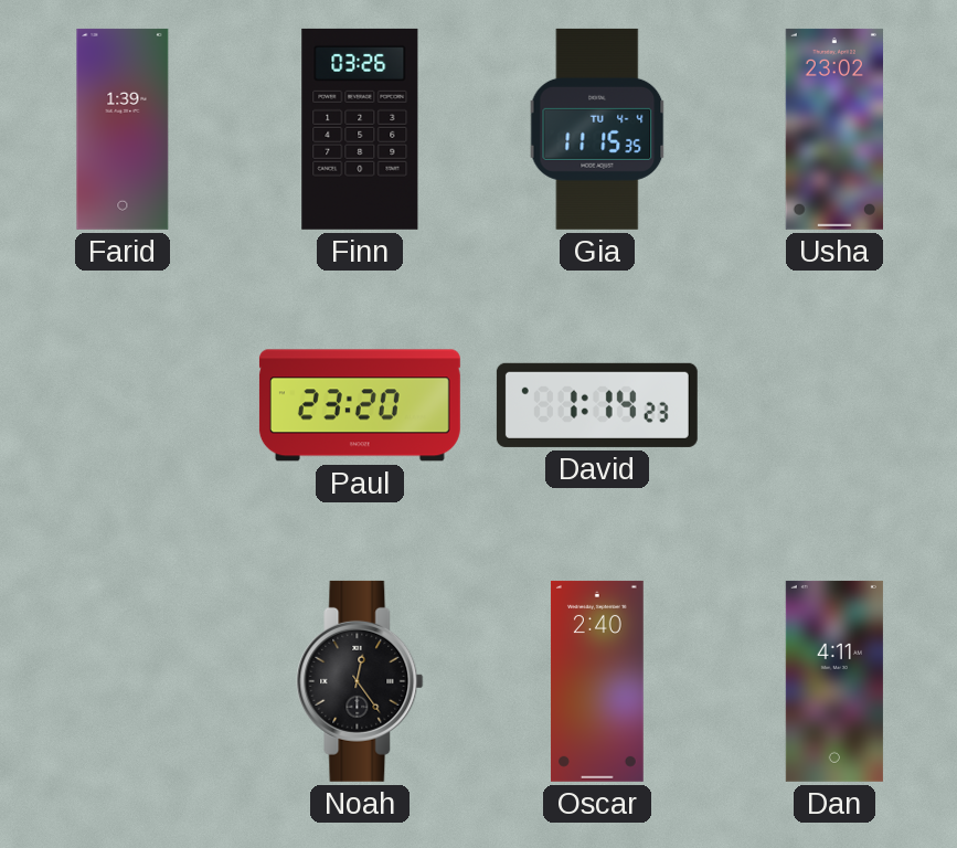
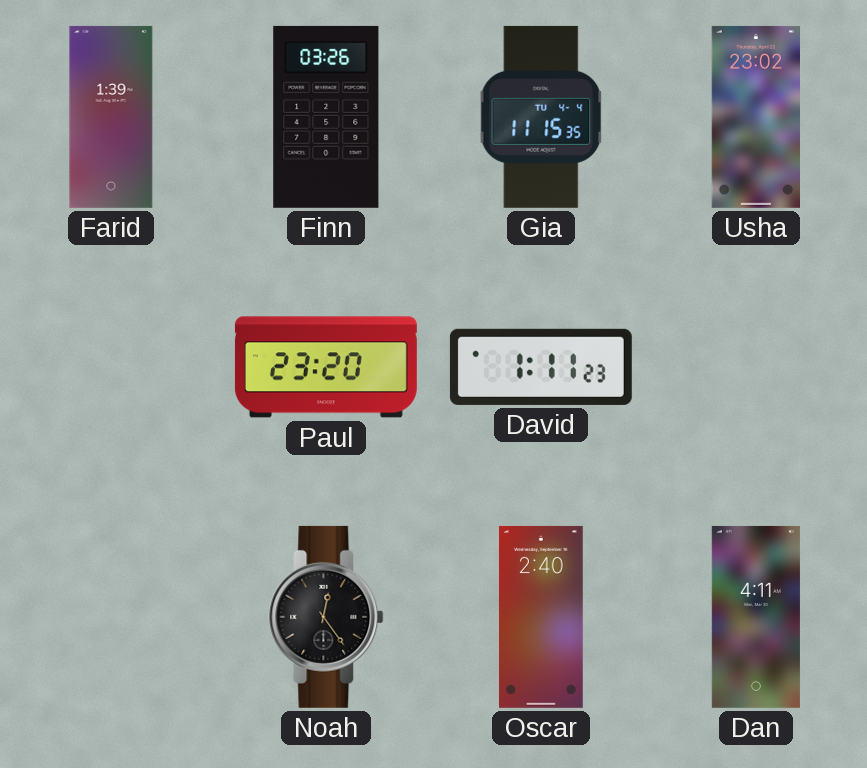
David: 1:14 -> 1:11
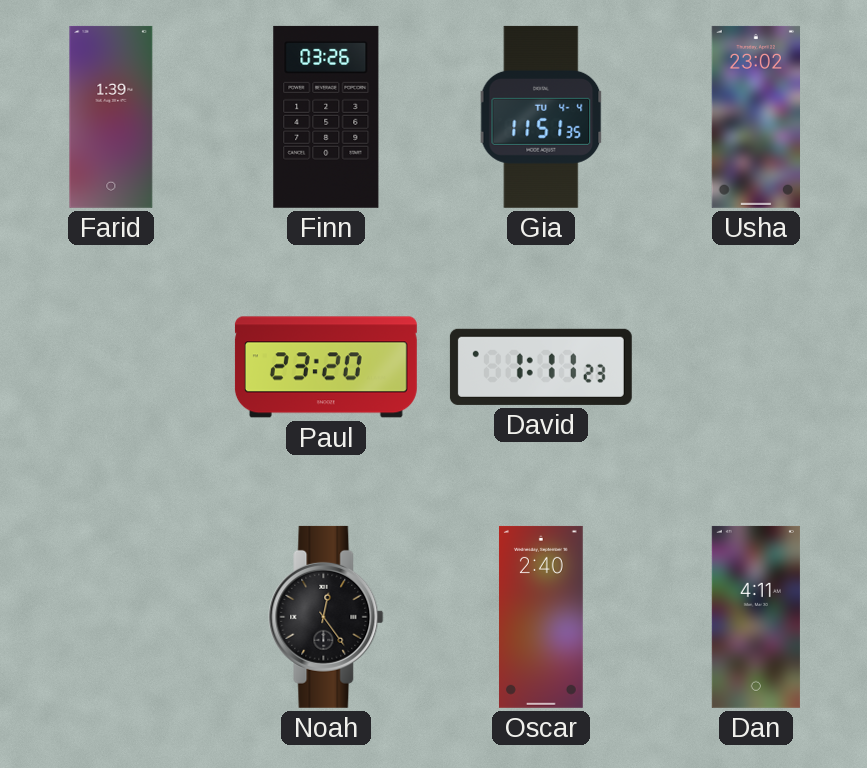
Gia: 11:15 -> 11:51
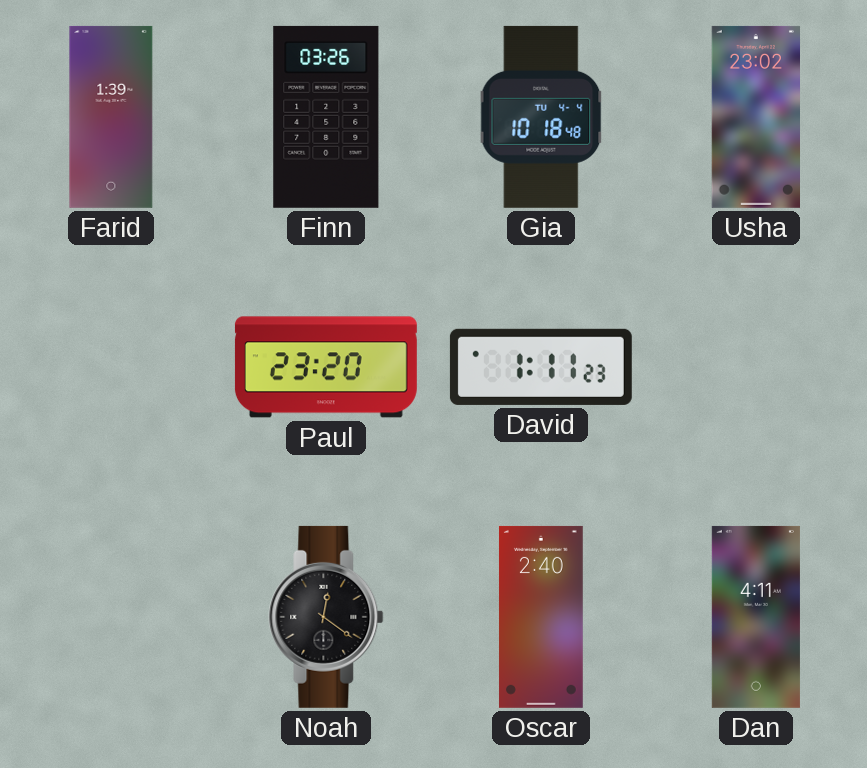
Gia: 11:51 -> 10:18
Noah: 12:24 -> 12:21
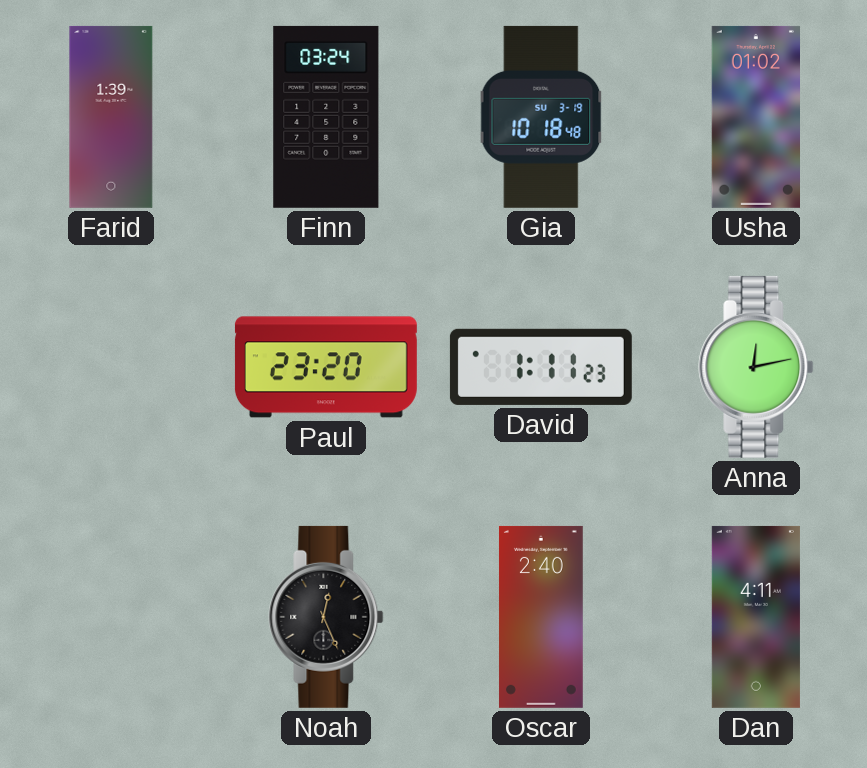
Finn: 03:26 -> 03:24
Gia date: TU 4-4 -> SU 3-19
Usha: 23:02 -> 01:02
Anna: none -> 12:13
Noah: 12:21 -> 12:26
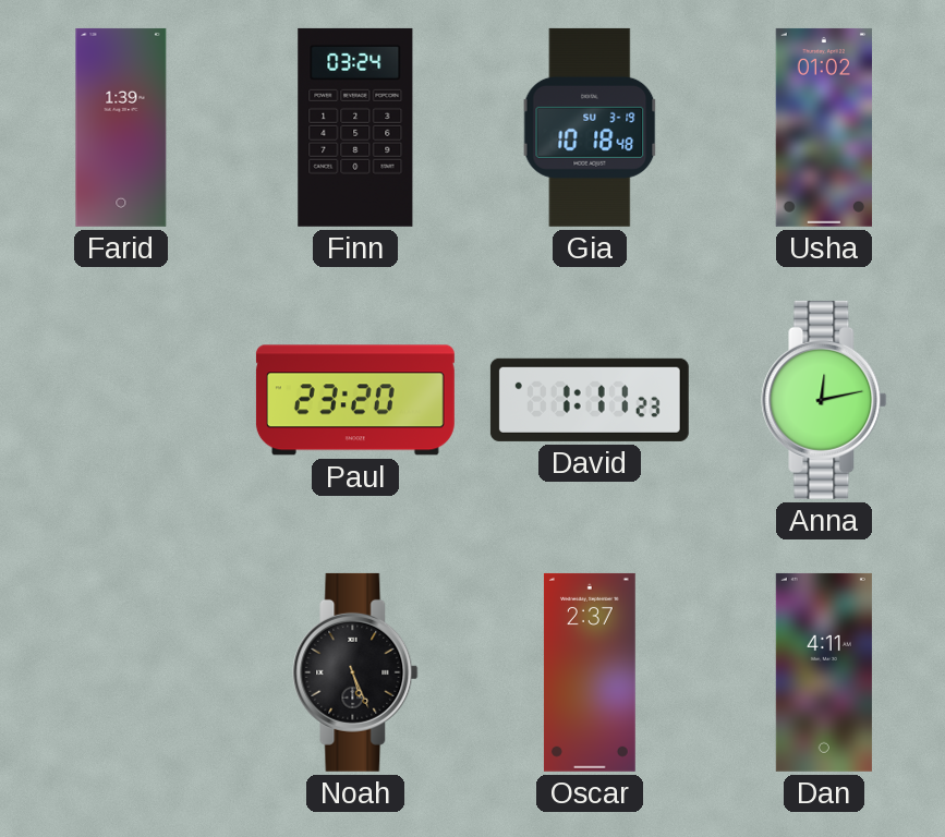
Noah: 12:26 -> 5:26
Oscar: 2:40 -> 2:37
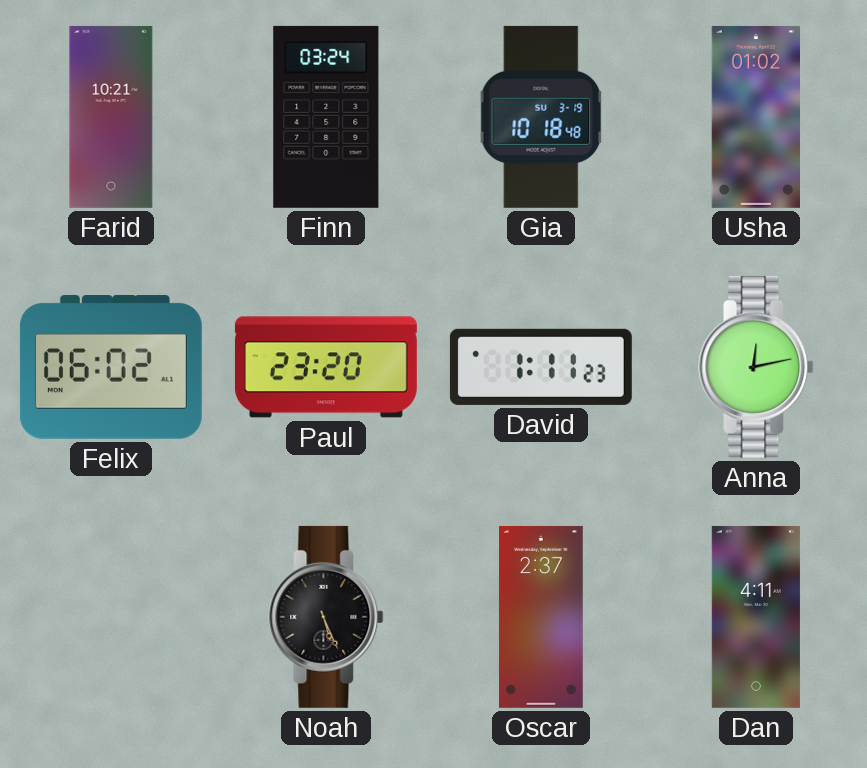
Farid: 1:39 -> 10:21
Felix: none -> 06:02
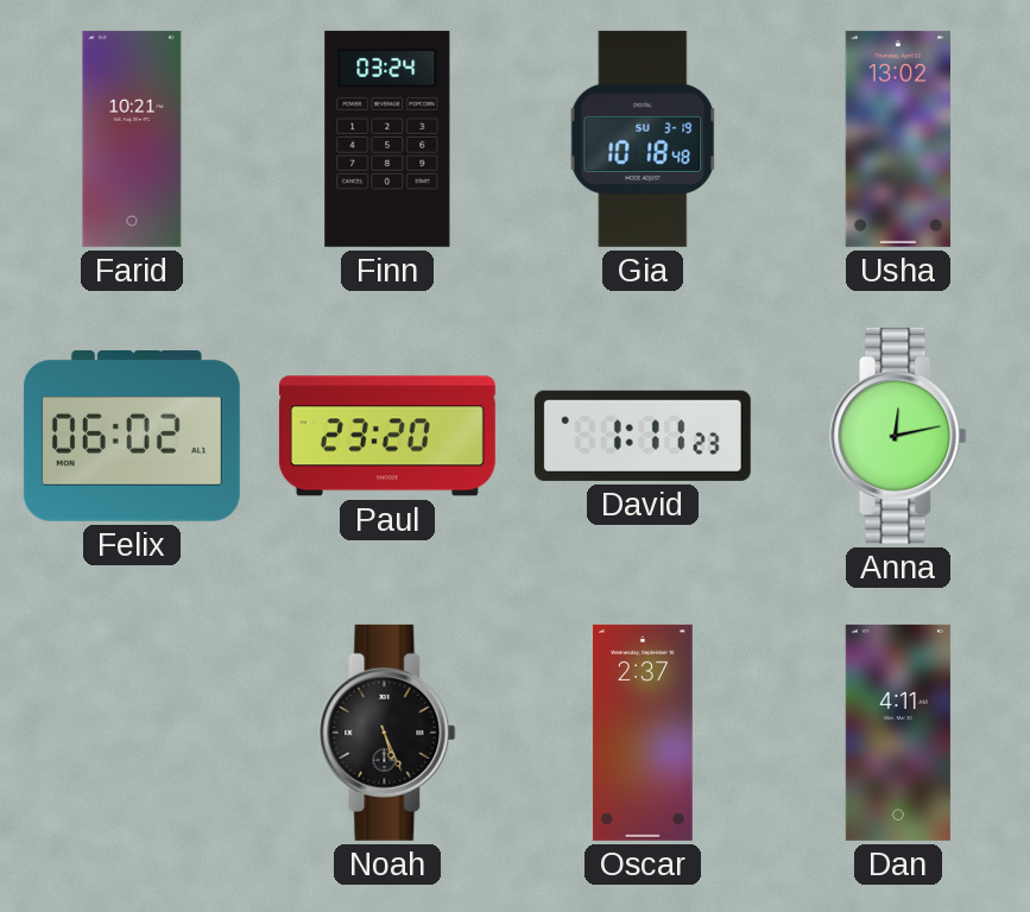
Usha: 01:02 -> 13:02
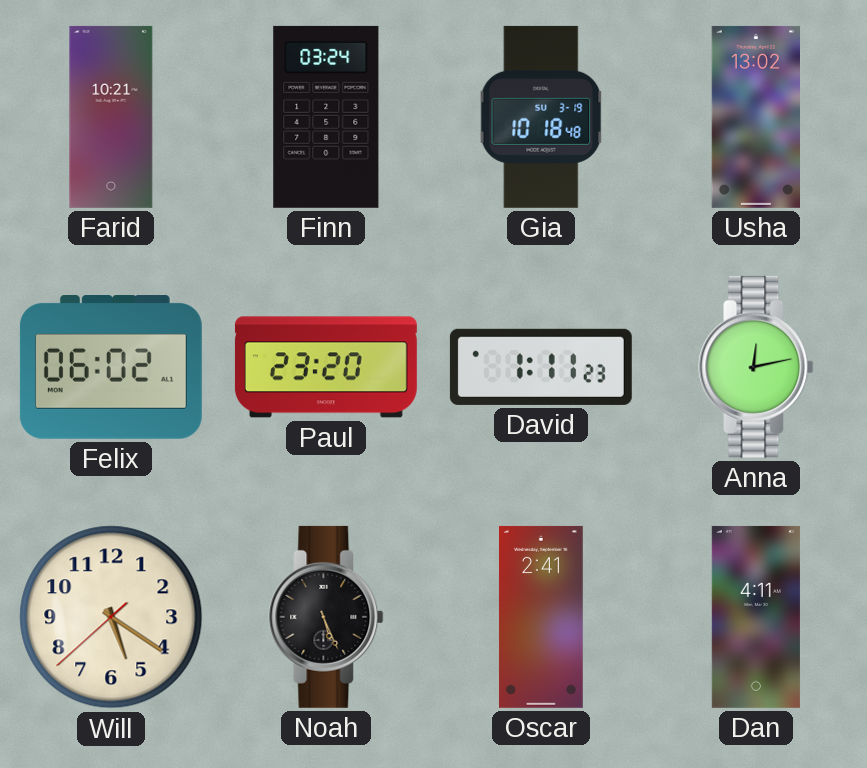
Will: none -> 5:20
Oscar: 2:37 -> 2:41
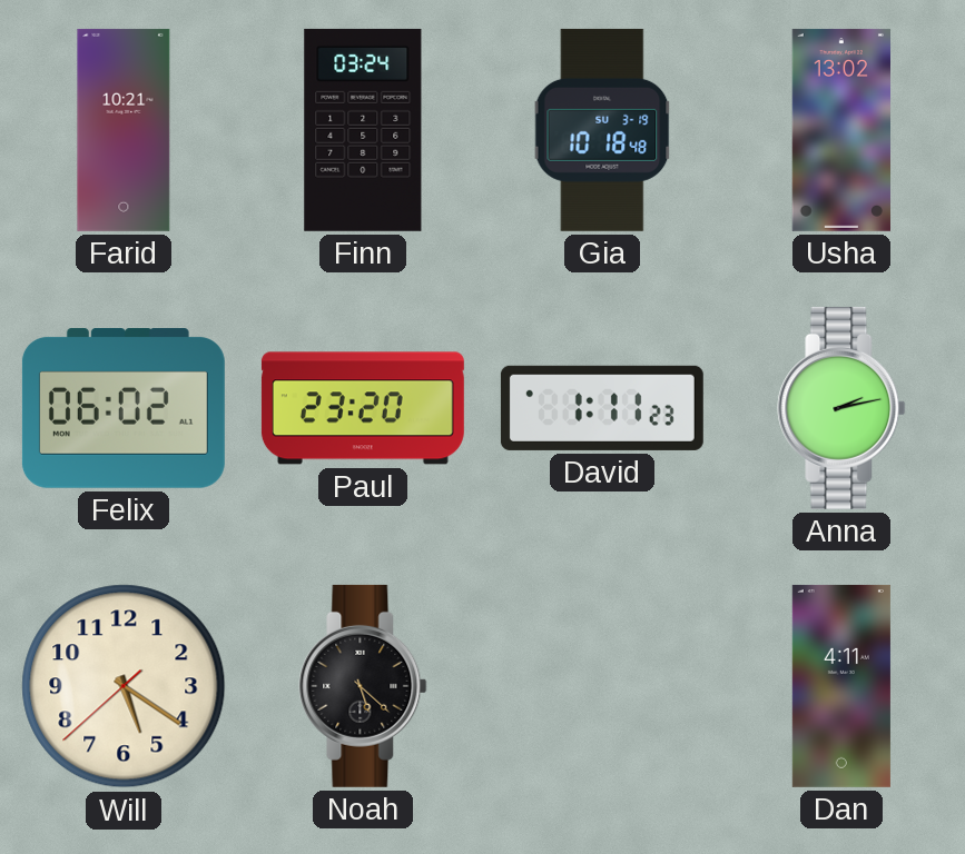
Anna: 12:13 -> 2:13
Noah: 5:26 -> 5:22
Oscar: 2:41 -> none
